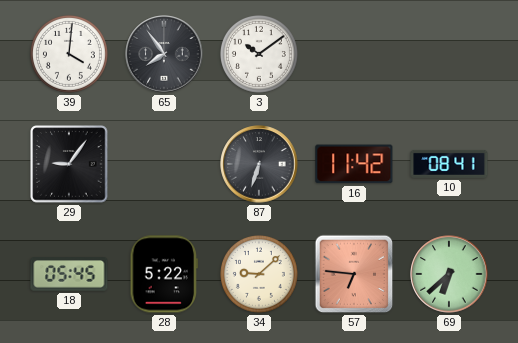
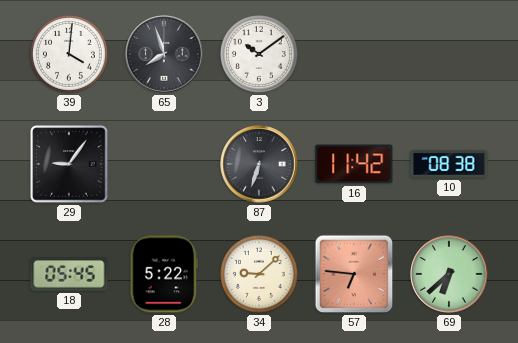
65: 7:54 -> 7:57
10: 08:41 -> 08:38
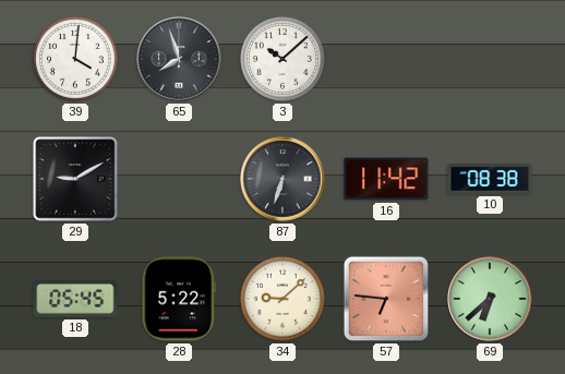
3: 10:09 -> 10:08
29: 9:06 -> 9:10
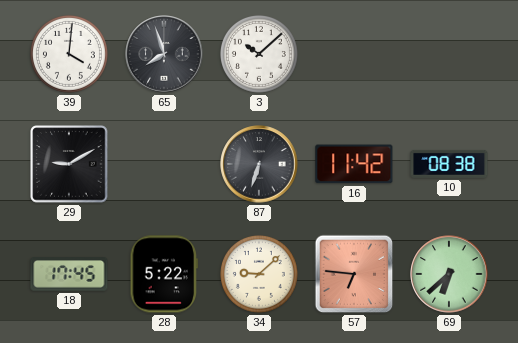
18: 05:45 -> 17:45
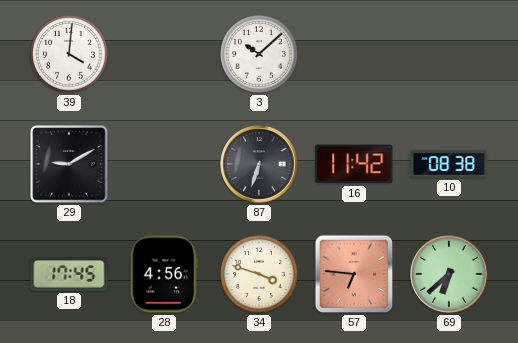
65: 7:57 -> none
28: 5:22 -> 4:56
34: 9:08 -> 3:48
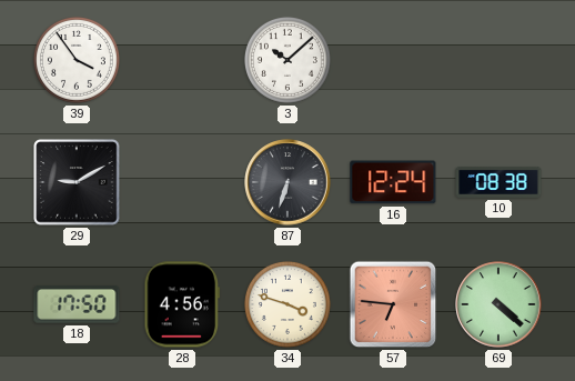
39: 4:01 -> 3:54
16: 11:42 -> 12:24
18: 17:45 -> 17:50
69: 6:38 -> 4:22
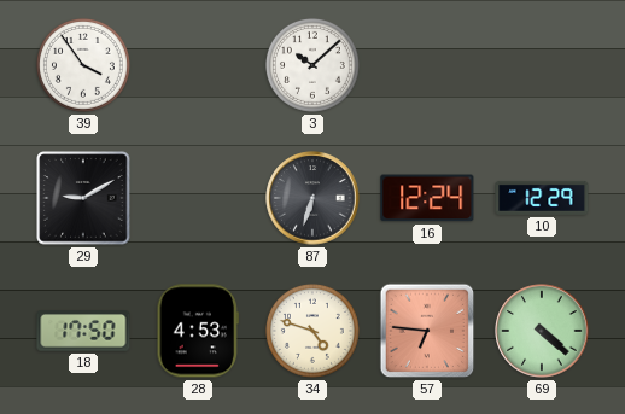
10: 08:38 -> 12:29
28: 4:56 -> 4:53
34: 3:48 -> 4:48
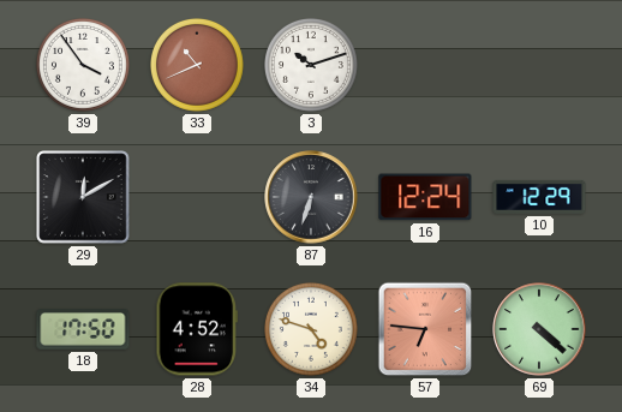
33: none -> 10:41
3: 10:08 -> 10:12
29: 9:10 -> 12:10
28: 4:53 -> 4:52
